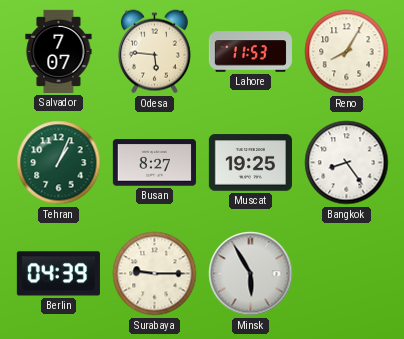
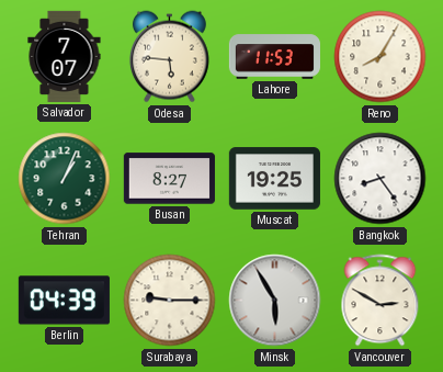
Vancouver: none -> 2:50
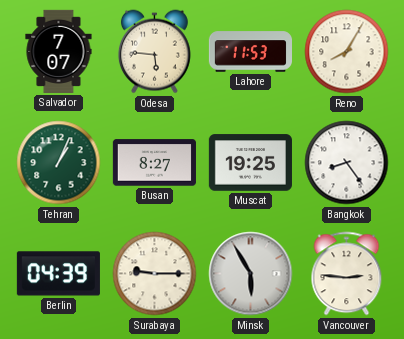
Vancouver: 2:50 -> 2:46
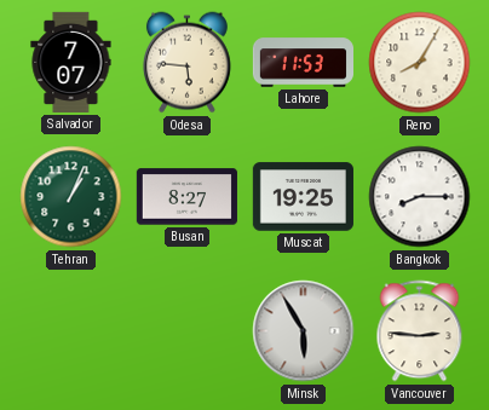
Bangkok: 8:24 -> 8:15
Berlin: 04:39 -> none
Surabaya: 9:15 -> none
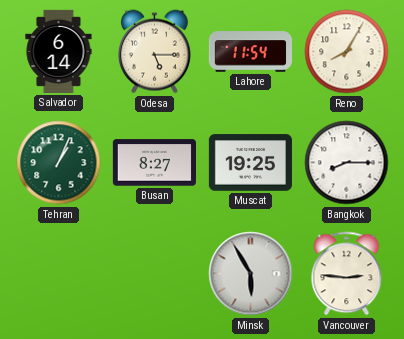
Salvador: 7:07 -> 6:14
Odesa: 5:46 -> 5:15
Lahore: 11:53 -> 11:54
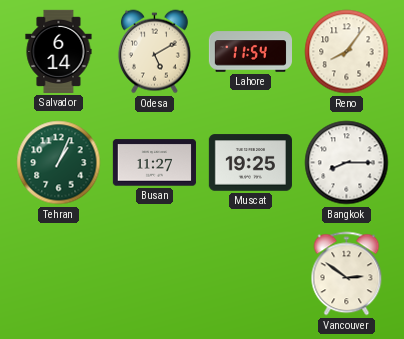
Odesa: 5:15 -> 5:10
Reno: 8:05 -> 8:06
Busan: 8:27 -> 11:27
Minsk: 5:55 -> none
Vancouver: 2:46 -> 2:51
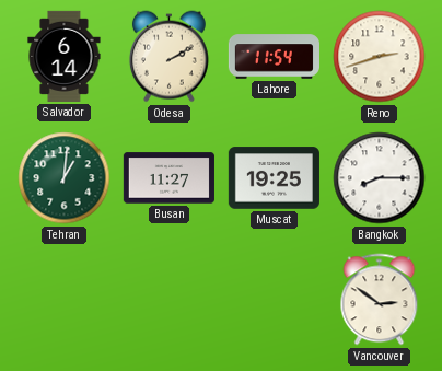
Odesa: 5:10 -> 2:10
Reno: 8:06 -> 2:42
Tehran: 1:04 -> 1:01
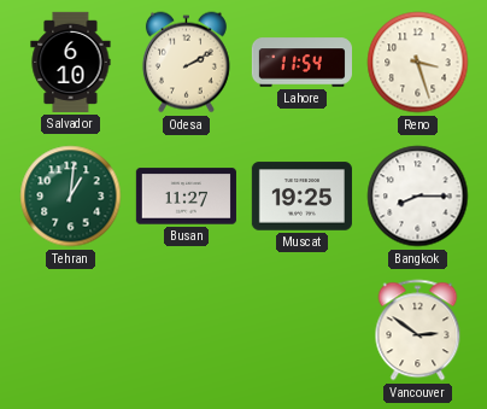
Salvador: 6:14 -> 6:10
Reno: 2:42 -> 3:27
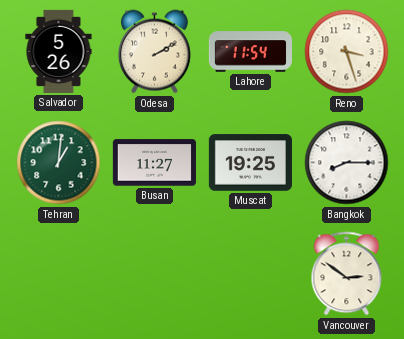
Salvador: 6:10 -> 5:26
